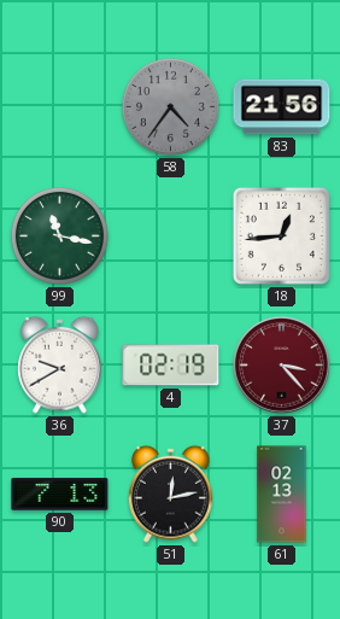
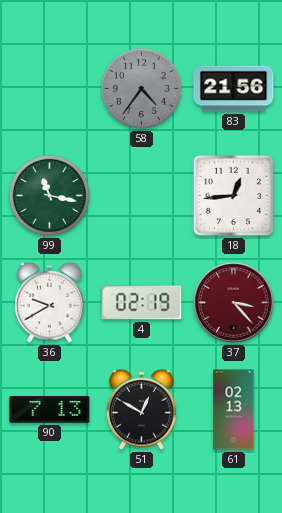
51: 12:13 -> 12:50
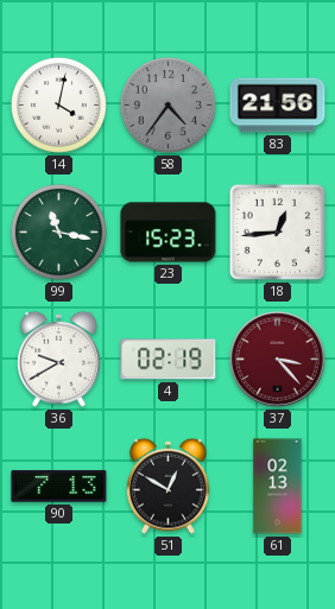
14: none -> 4:02
23: none -> 15:23
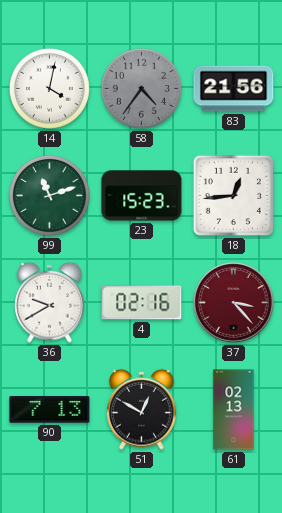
99: 11:17 -> 11:12
4: 02:19 -> 02:16
